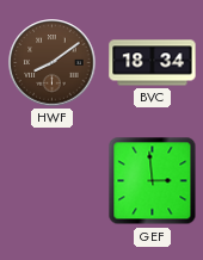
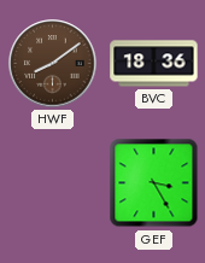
BVC: 18:34 -> 18:36
GEF: 2:59 -> 3:25
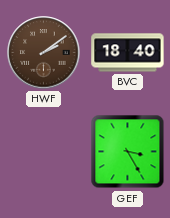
HWF: 8:09 -> 2:09
BVC: 18:36 -> 18:40
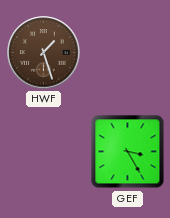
HWF: 2:09 -> 1:27
BVC: 18:40 -> none
